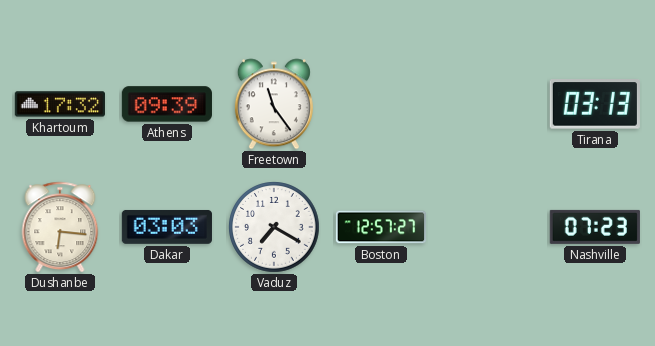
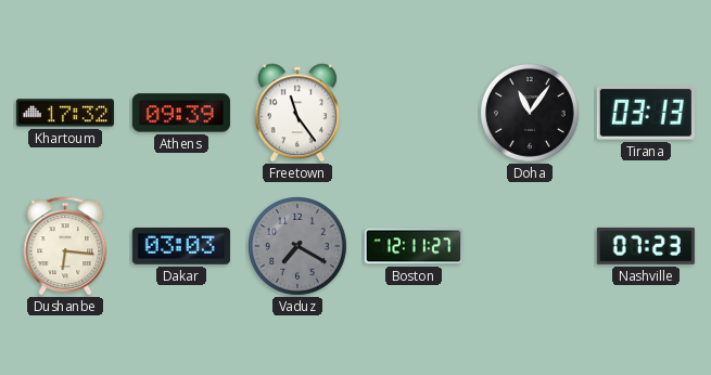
Doha: none -> 11:06
Vaduz dial: white -> grey
Boston: 12:57 -> 12:11
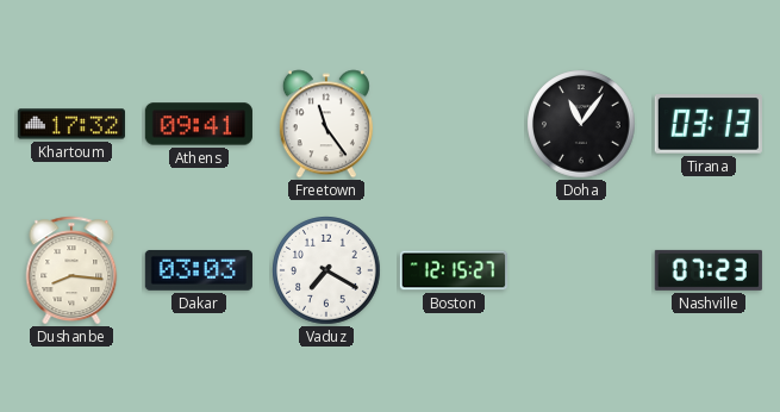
Athens: 09:39 -> 09:41
Dushanbe: 6:16 -> 8:16
Vaduz dial: grey -> white
Boston: 12:11 -> 12:15
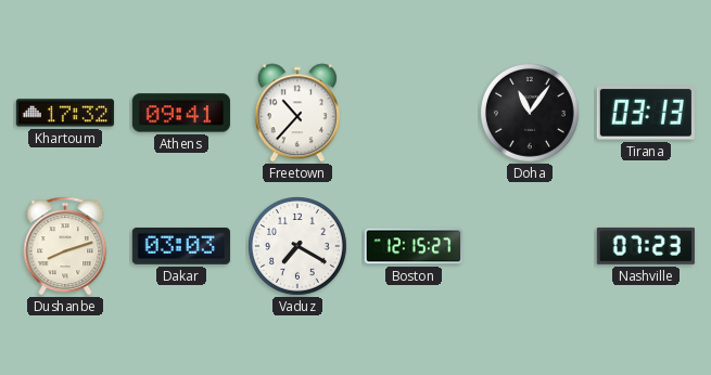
Freetown: 11:24 -> 10:37
Dushanbe: 8:16 -> 8:12
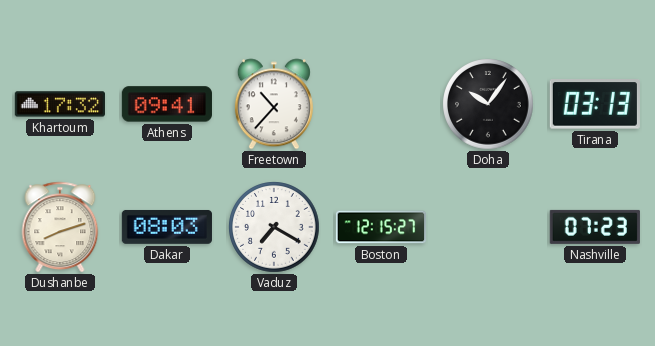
Doha: 11:06 -> 10:06
Dakar: 03:03 -> 08:03
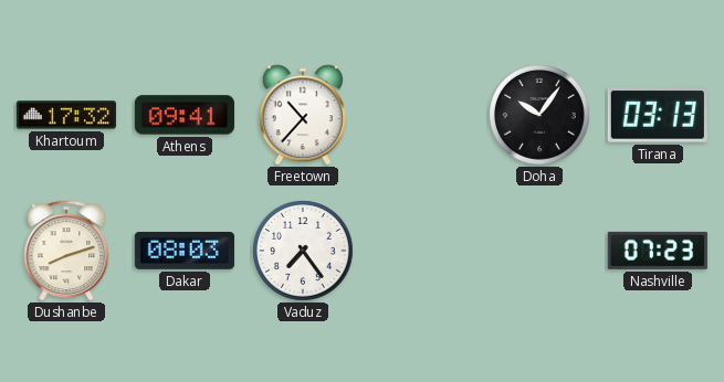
Vaduz: 7:20 -> 7:24
Boston: 12:15 -> none
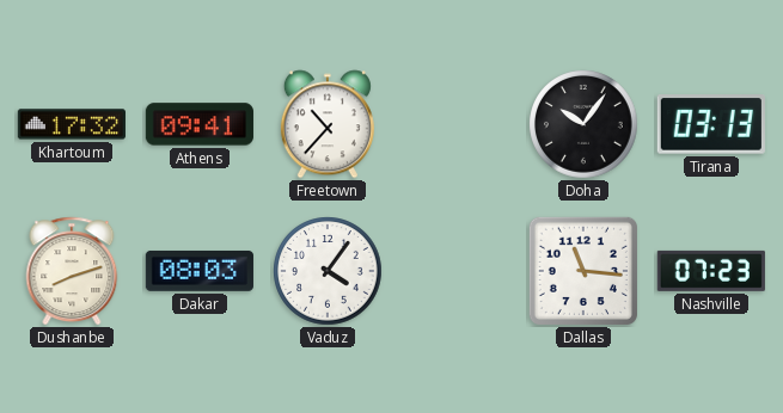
Vaduz: 7:24 -> 4:06
Dallas: none -> 11:16
